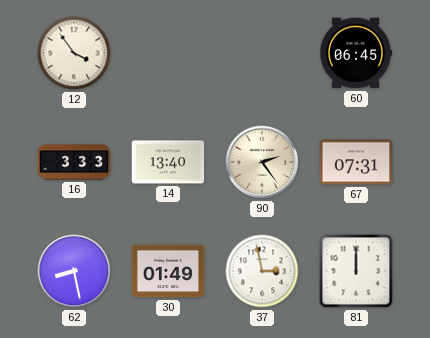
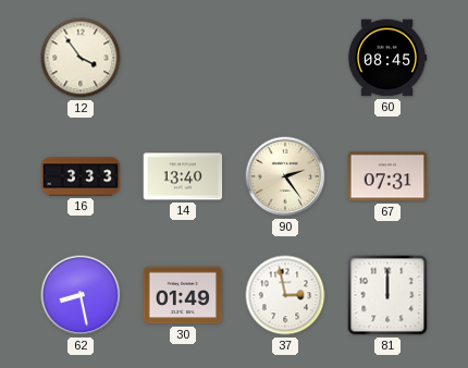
60: 06:45 -> 08:45
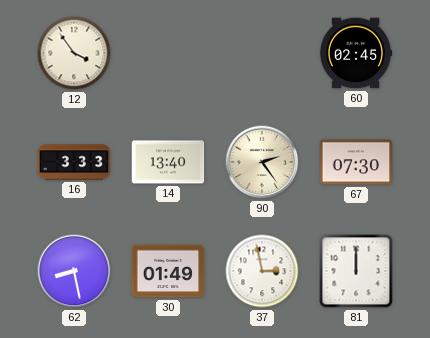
60: 08:45 -> 02:45
67: 07:31 -> 07:30
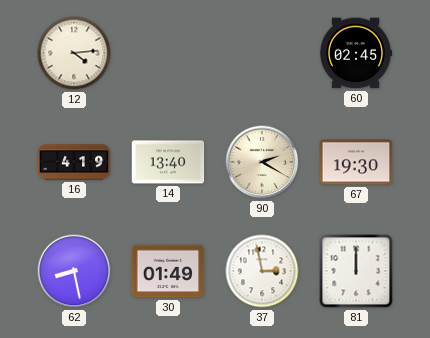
12: 3:54 -> 4:14
16: 3:33 -> 4:19
90: 2:24 -> 2:20
67: 07:30 -> 19:30
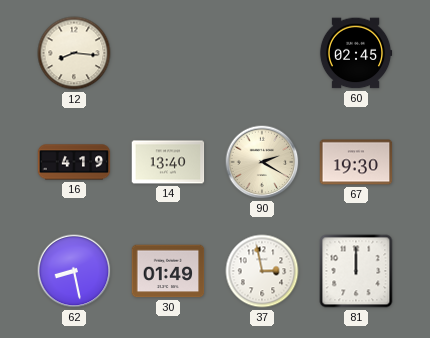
12: 4:14 -> 8:16
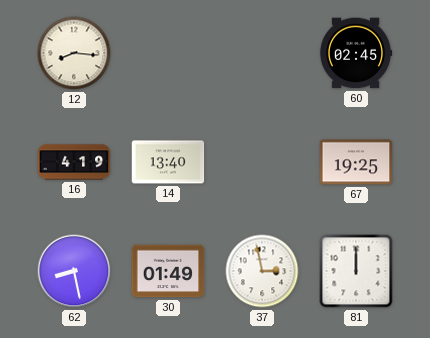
90: 2:20 -> none
67: 19:30 -> 19:25
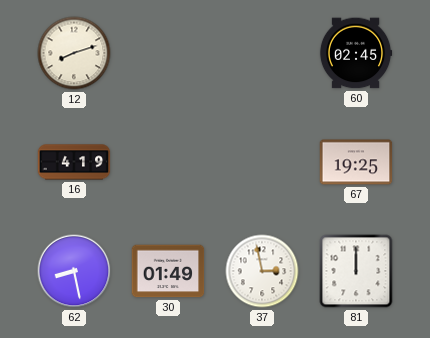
12: 8:16 -> 8:12
14: 13:40 -> none
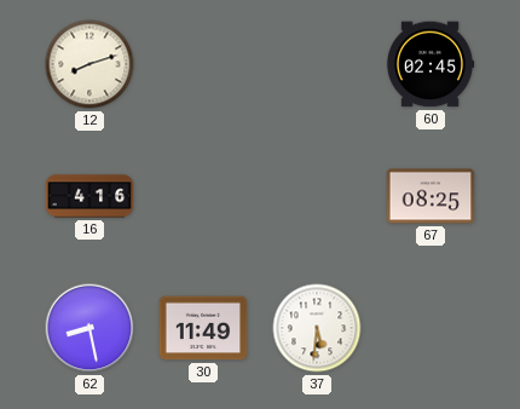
16: 4:19 -> 4:16
67: 19:25 -> 08:25
30: 01:49 -> 11:49
37: 2:58 -> 5:31
81: 12:00 -> none
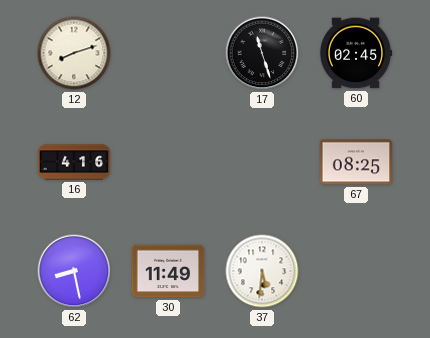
17: none -> 11:27
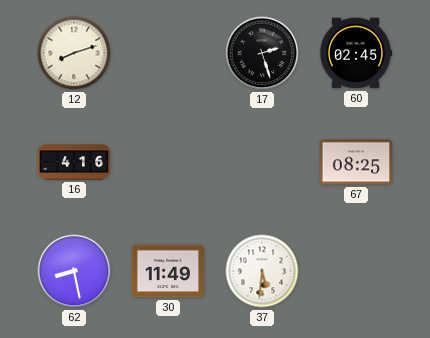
17: 11:27 -> 2:27
